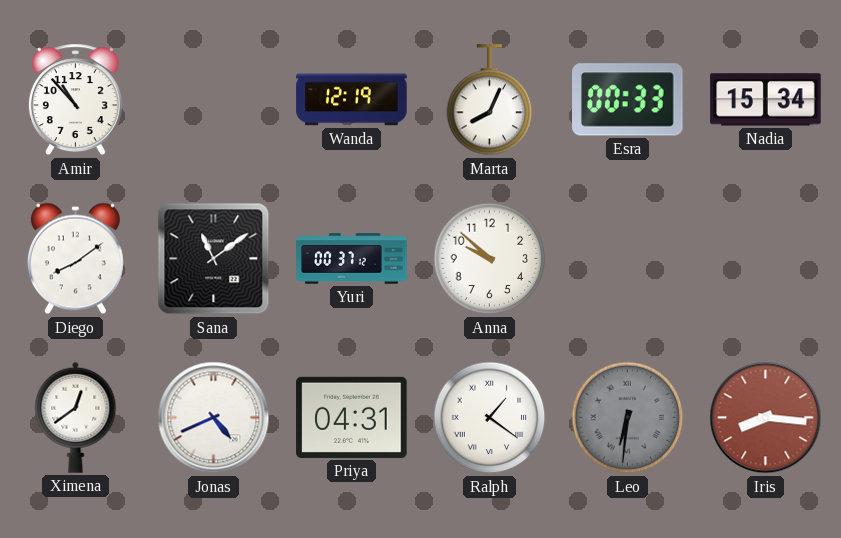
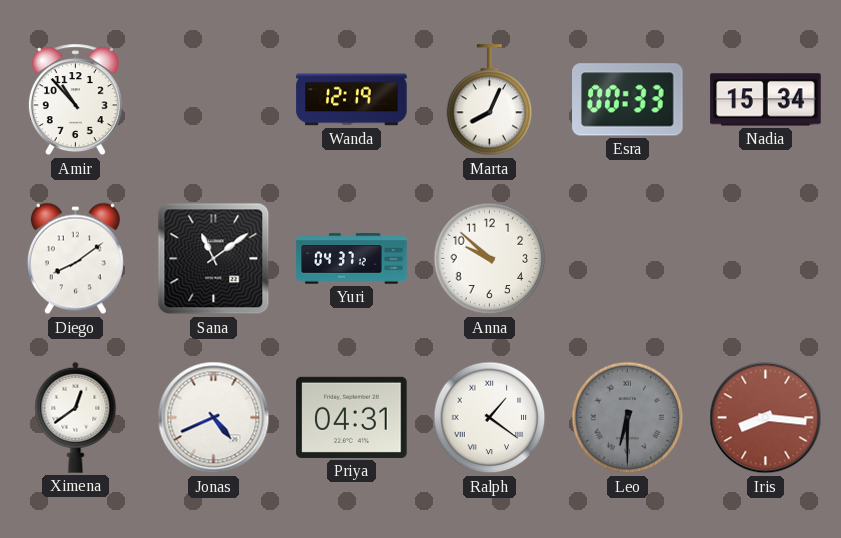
Yuri: 00:37 -> 04:37
Leo: 6:31 -> 6:30
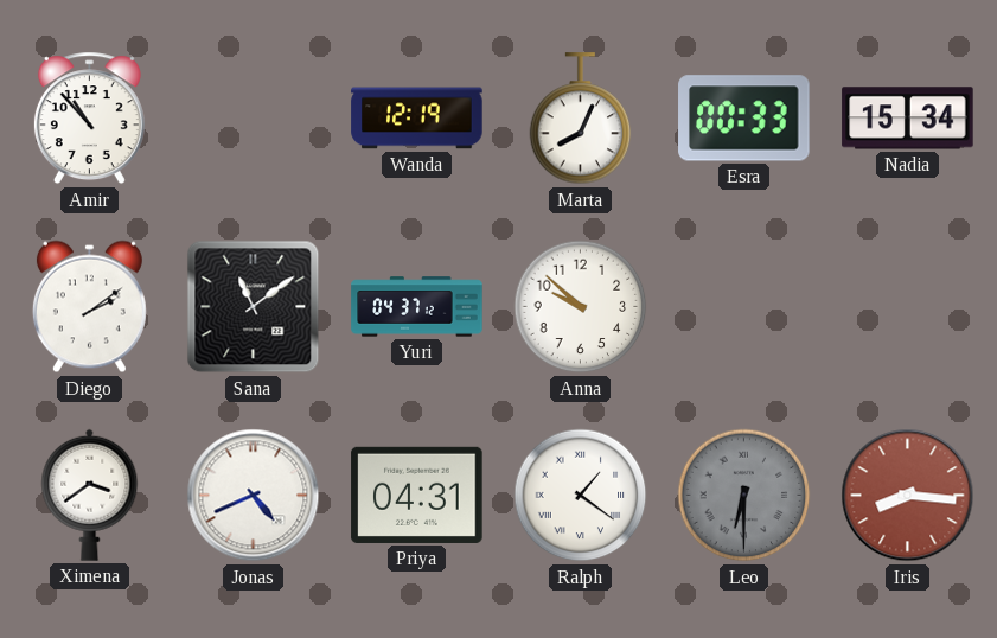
Diego: 8:09 -> 2:09
Ximena: 12:39 -> 3:39
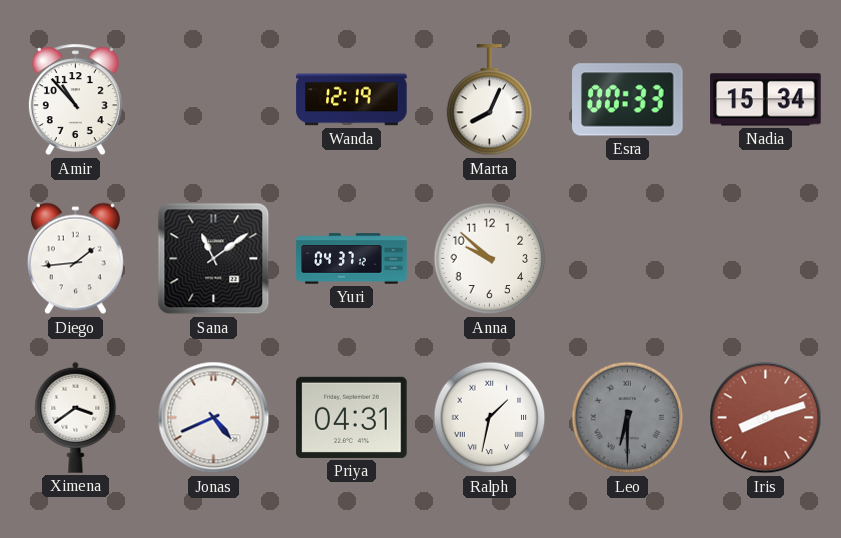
Diego: 2:09 -> 1:44
Ralph: 1:21 -> 1:32
Iris: 8:16 -> 8:12
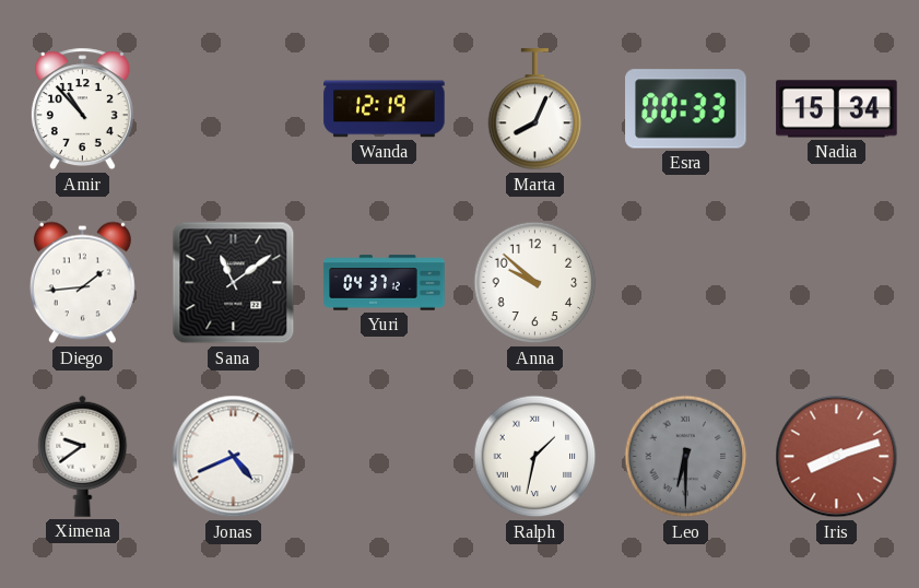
Ximena: 3:39 -> 9:39
Priya: 04:31 -> none
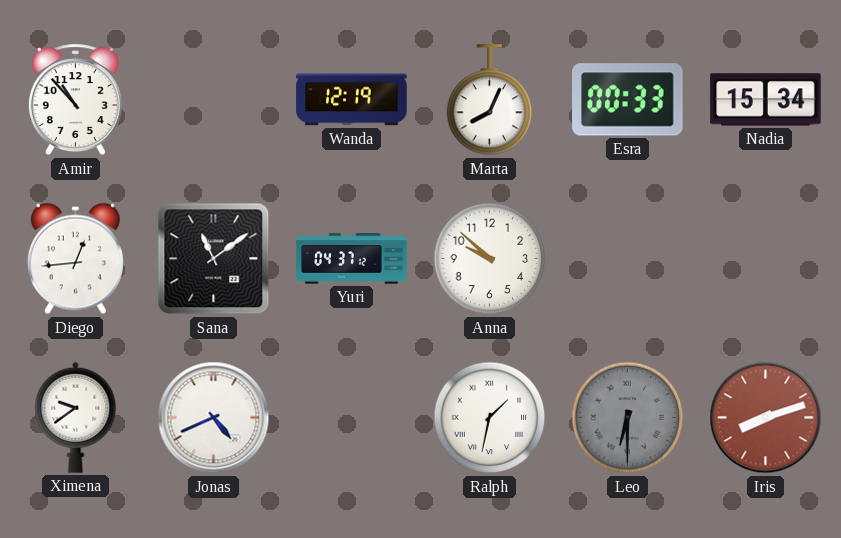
Diego: 1:44 -> 12:44
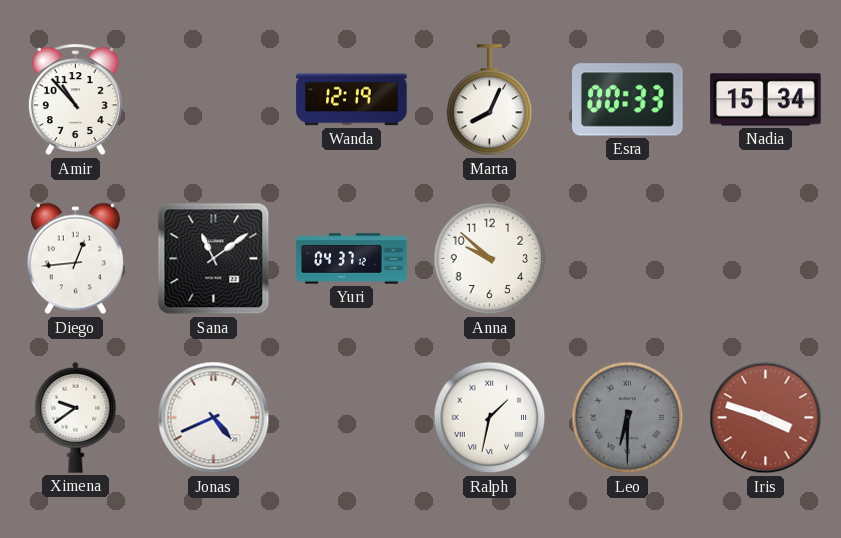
Iris: 8:12 -> 3:48
